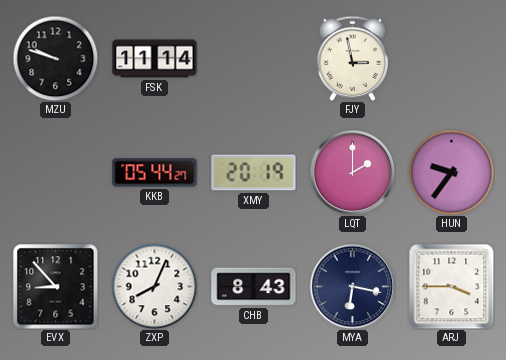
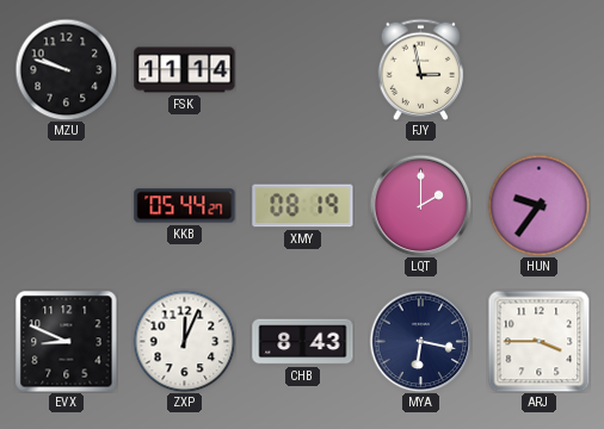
XMY: 20:19 -> 08:19
EVX: 8:53 -> 8:49
ZXP: 8:04 -> 12:04
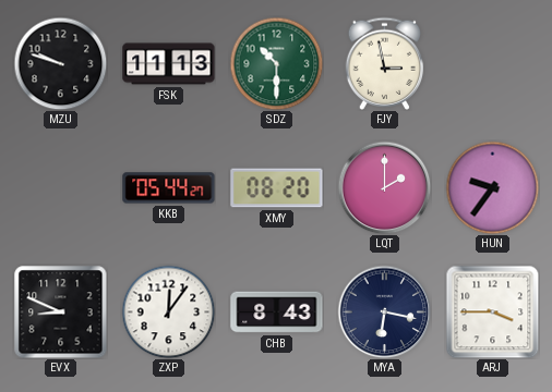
FSK: 11:14 -> 11:13
SDZ: none -> 10:30
XMY: 08:19 -> 08:20
ZXP: 12:04 -> 12:06
